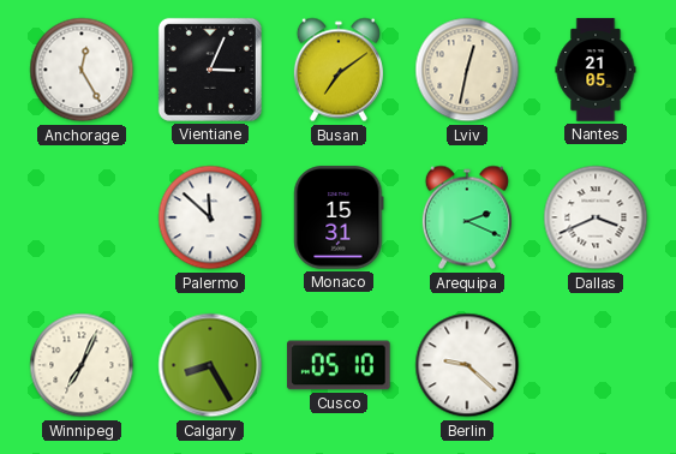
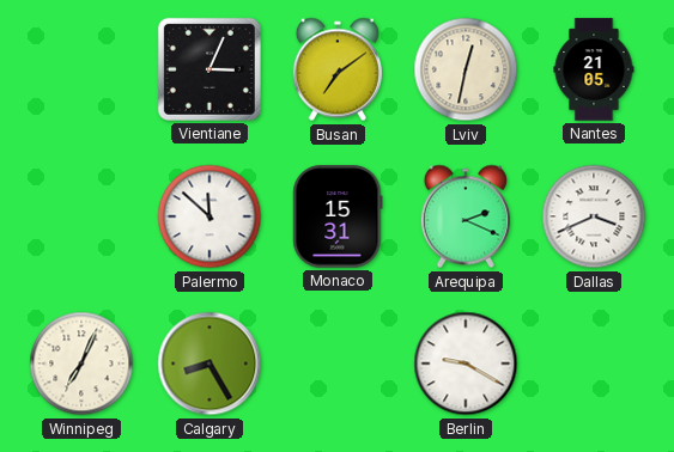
Anchorage: 12:25 -> none
Cusco: 05:10 -> none
Berlin: 9:22 -> 9:20
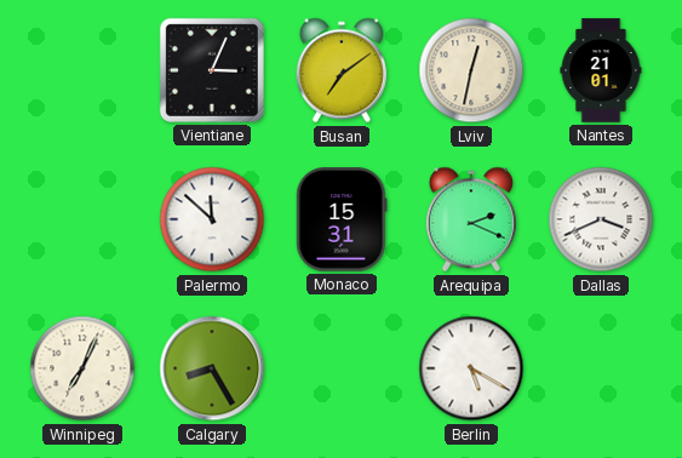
Nantes: 21:05 -> 21:01
Berlin: 9:20 -> 5:20
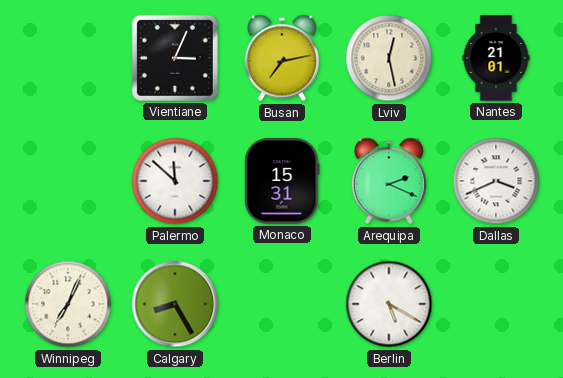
Busan: 7:09 -> 7:13
Lviv: 12:32 -> 12:28
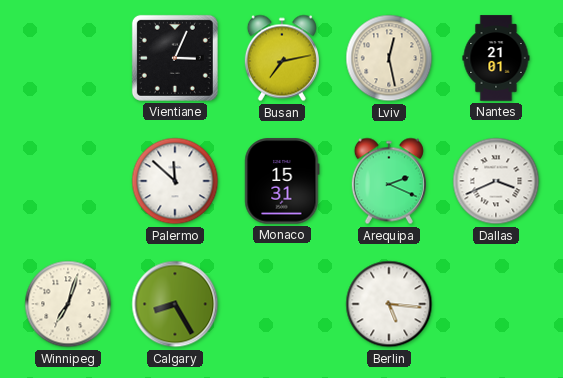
Winnipeg: 7:04 -> 7:03
Berlin: 5:20 -> 5:16
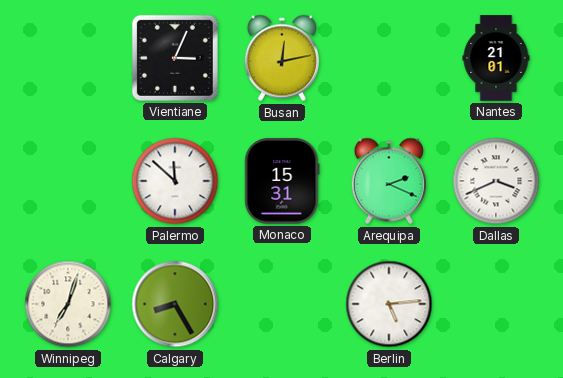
Busan: 7:13 -> 12:13
Lviv: 12:28 -> none
Berlin: 5:16 -> 5:14
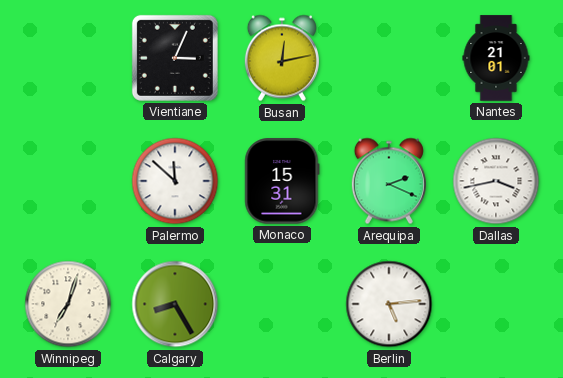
Dallas: 3:41 -> 3:43
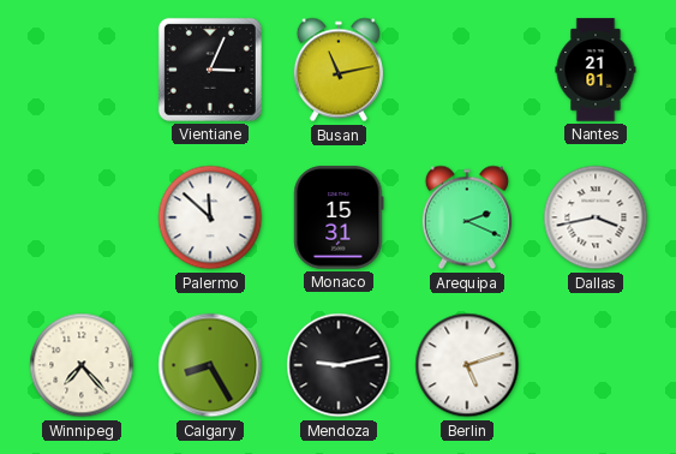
Busan: 12:13 -> 11:13
Winnipeg: 7:03 -> 7:23
Mendoza: none -> 9:13
Berlin: 5:14 -> 5:12
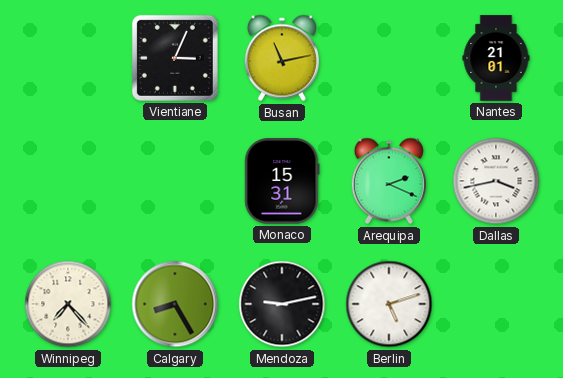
Palermo: 11:52 -> none
